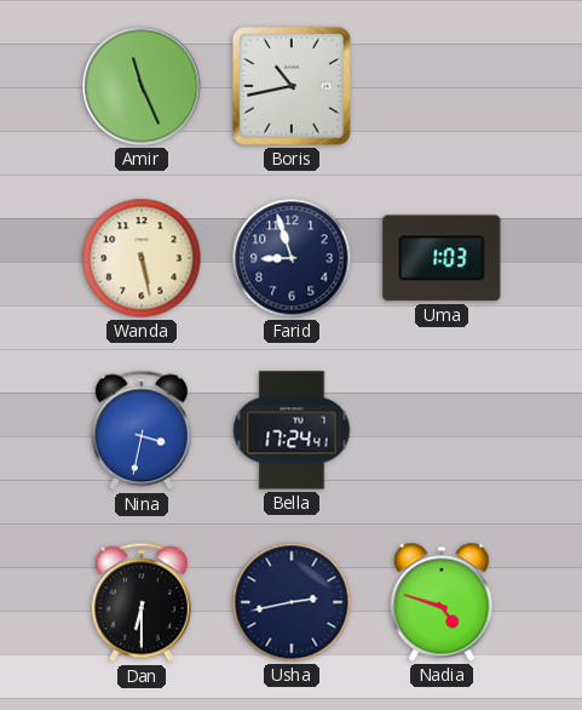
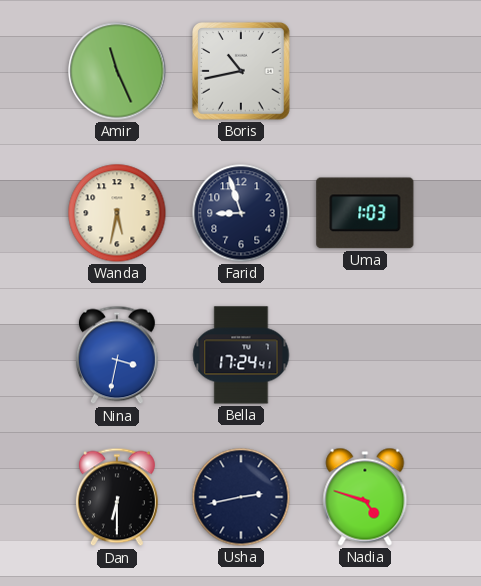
Wanda: 5:28 -> 5:32
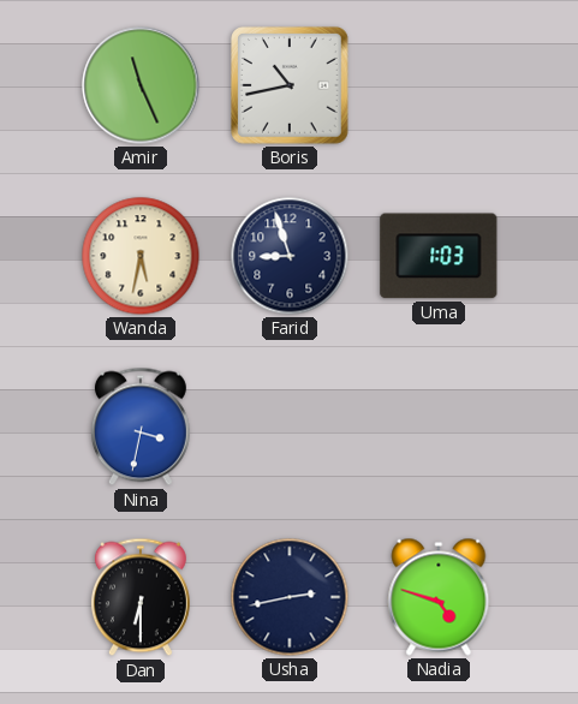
Bella: 17:24 -> none
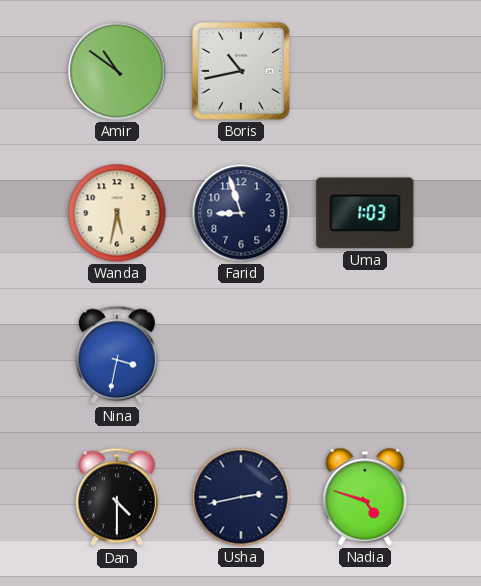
Amir: 11:26 -> 10:51
Dan: 6:30 -> 4:30
